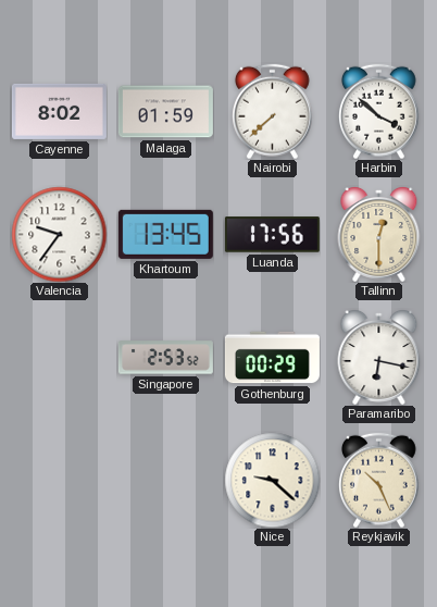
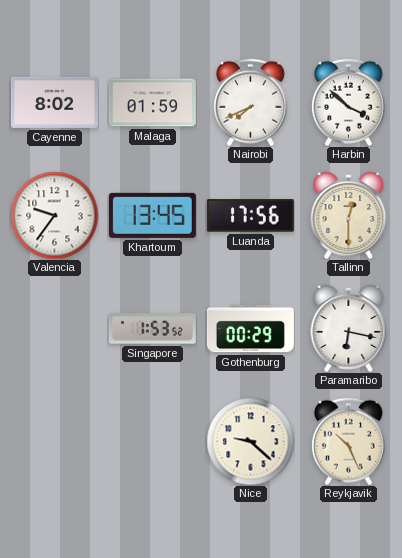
Nairobi: 7:38 -> 7:41
Singapore: 2:53 -> 1:53
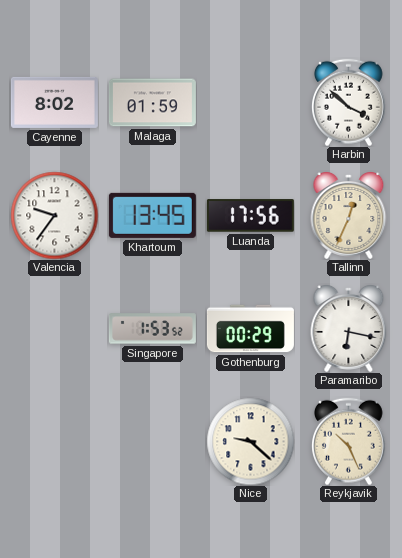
Nairobi: 7:41 -> none
Tallinn: 12:30 -> 12:34
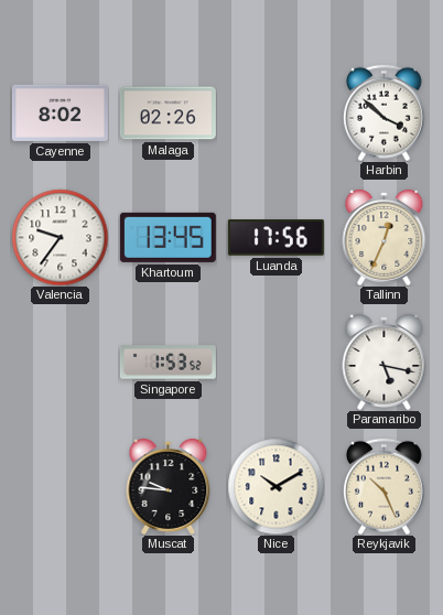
Malaga: 01:59 -> 02:26
Gothenburg: 00:29 -> none
Paramaribo: 6:17 -> 5:17
Muscat: none -> 9:46
Nice: 9:22 -> 10:10
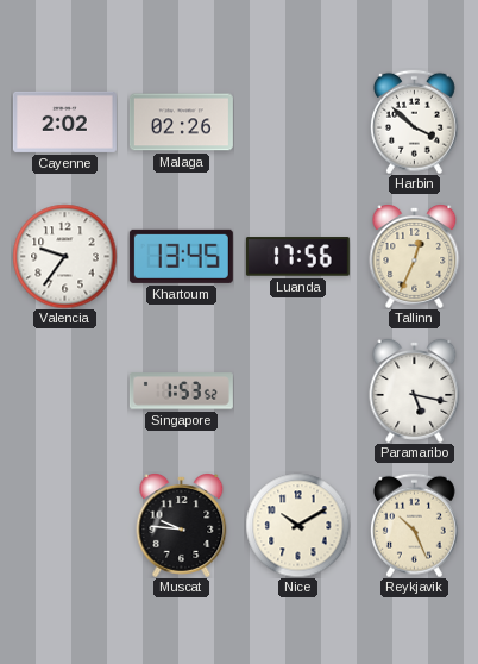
Cayenne: 8:02 -> 2:02
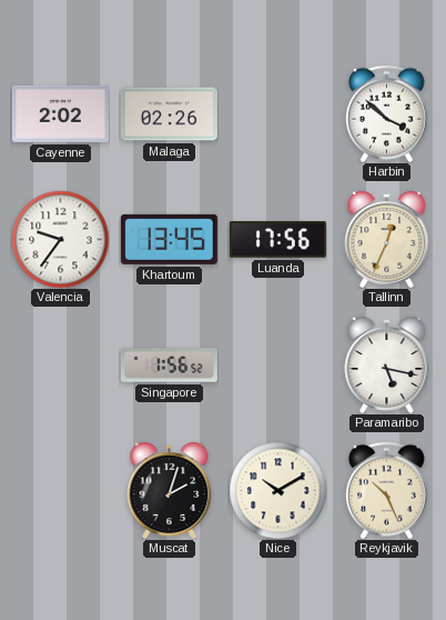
Singapore: 1:53 -> 1:56
Muscat: 9:46 -> 2:03
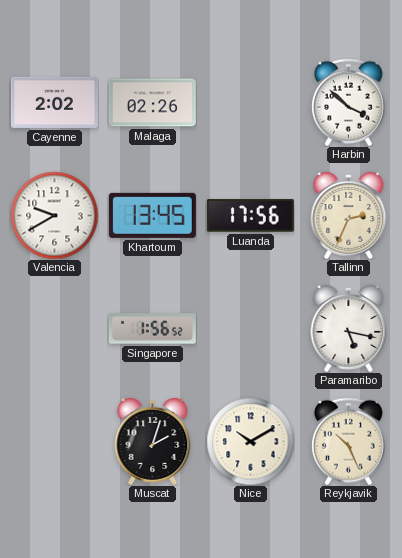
Valencia: 9:36 -> 9:40
Tallinn: 12:34 -> 2:34
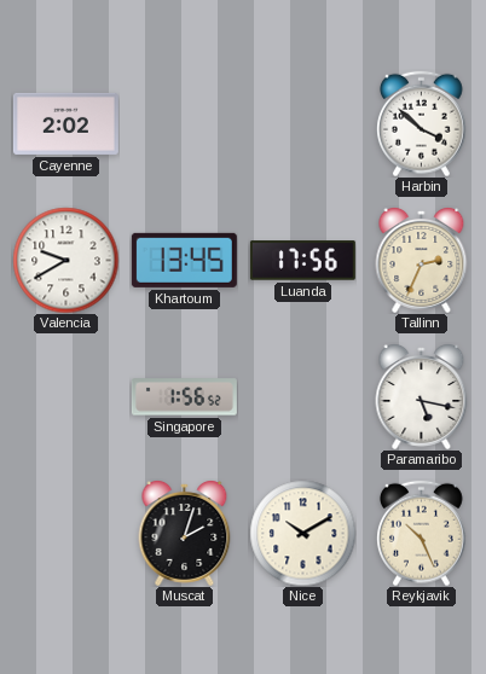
Malaga: 02:26 -> none
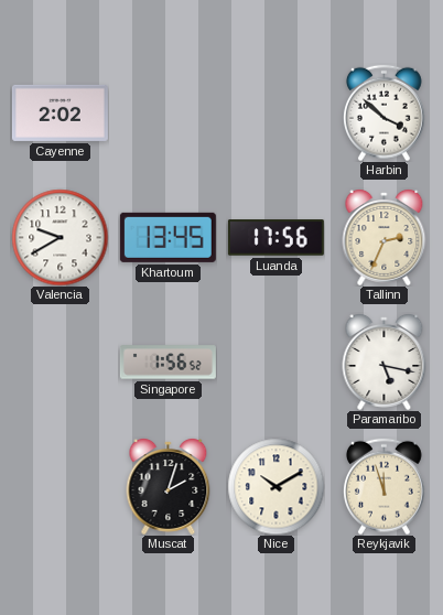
Reykjavik: 10:26 -> 11:57
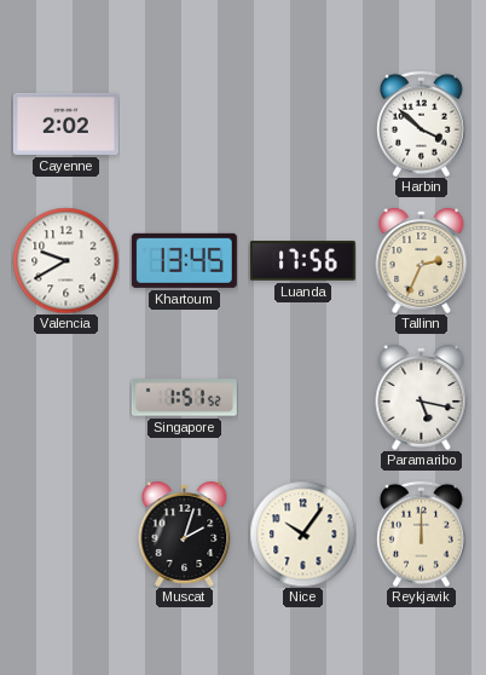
Singapore: 1:56 -> 1:51
Nice: 10:10 -> 10:06
Reykjavik: 11:57 -> 12:00
